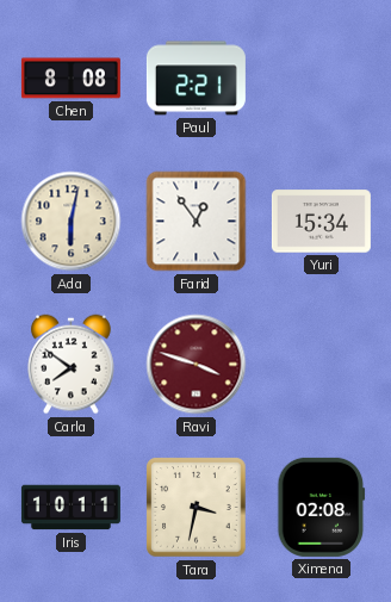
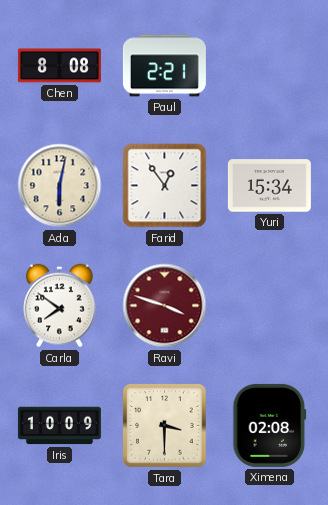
Iris: 10:11 -> 10:09
Tara: 3:32 -> 3:30
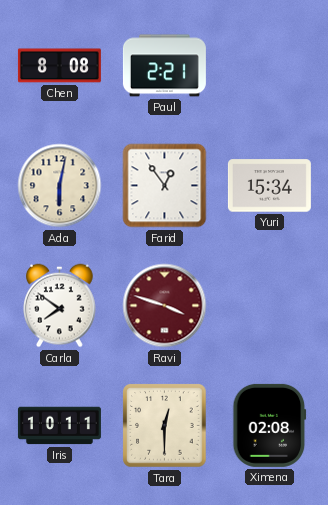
Iris: 10:09 -> 10:11
Tara: 3:30 -> 12:30
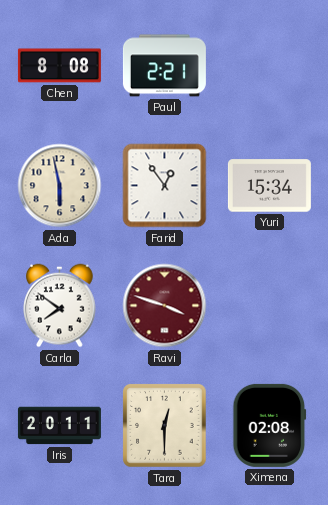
Ada: 6:02 -> 5:58
Iris: 10:11 -> 20:11
